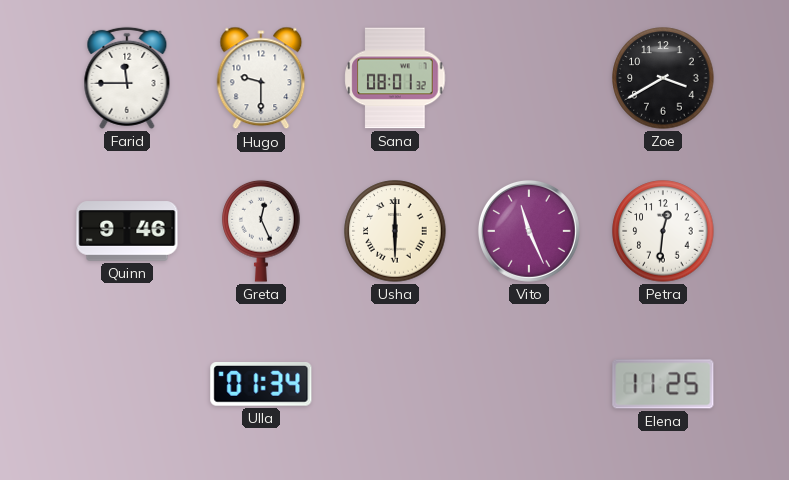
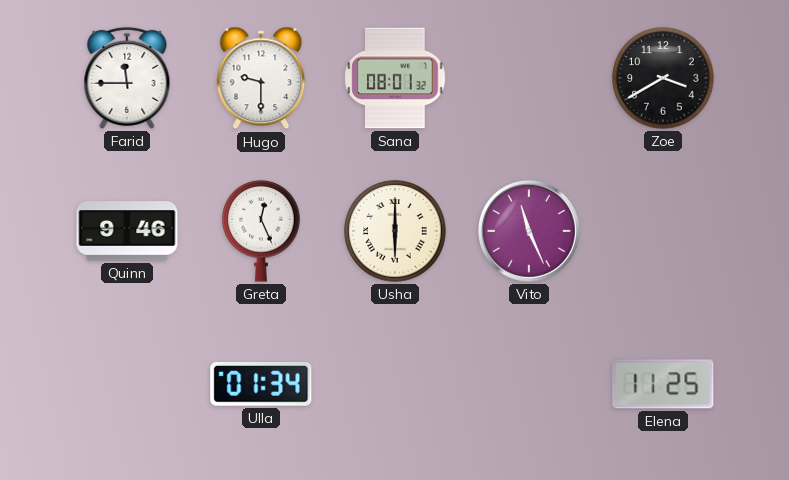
Petra: 12:31 -> none
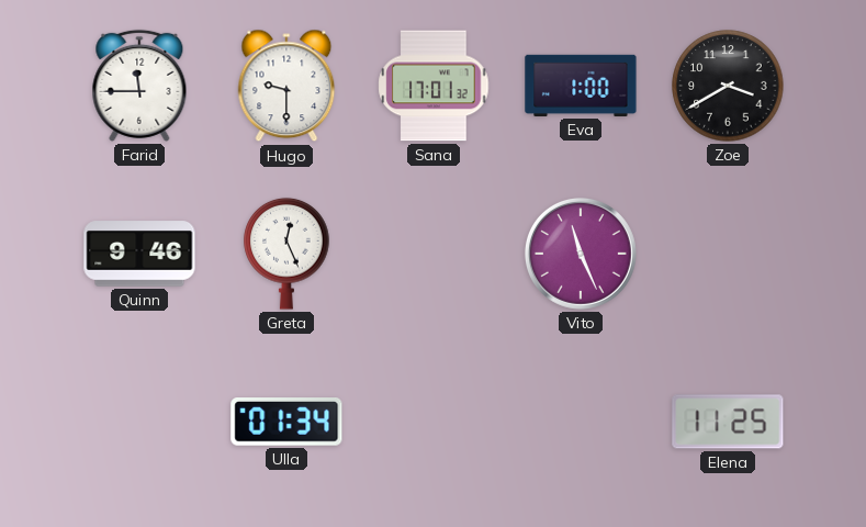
Sana: 08:01 -> 17:01
Eva: none -> 1:00
Usha: 6:00 -> none
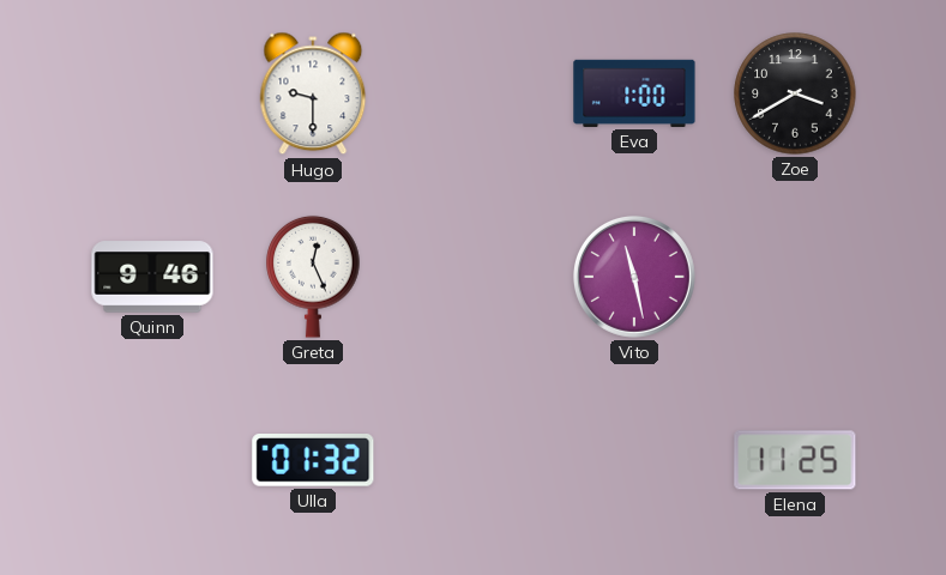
Farid: 11:45 -> none
Sana: 17:01 -> none
Vito: 11:26 -> 11:28
Ulla: 01:34 -> 01:32
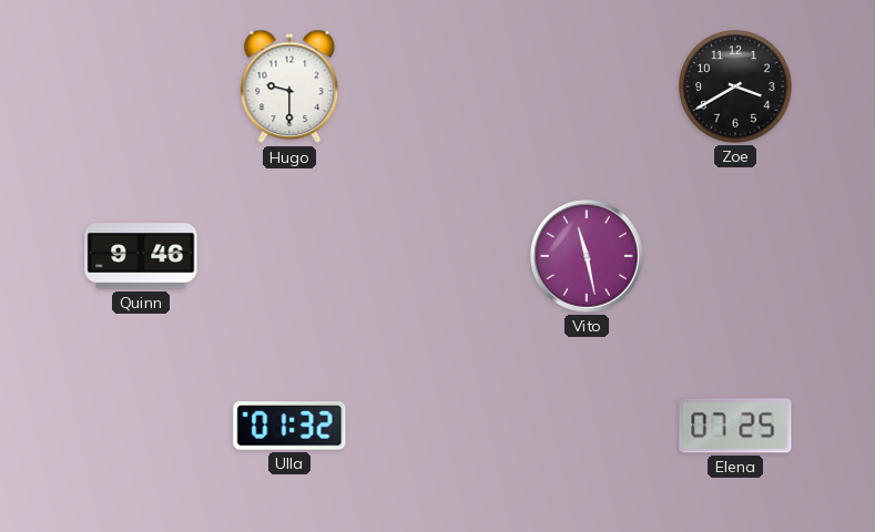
Eva: 1:00 -> none
Greta: 12:26 -> none
Elena: 11:25 -> 07:25
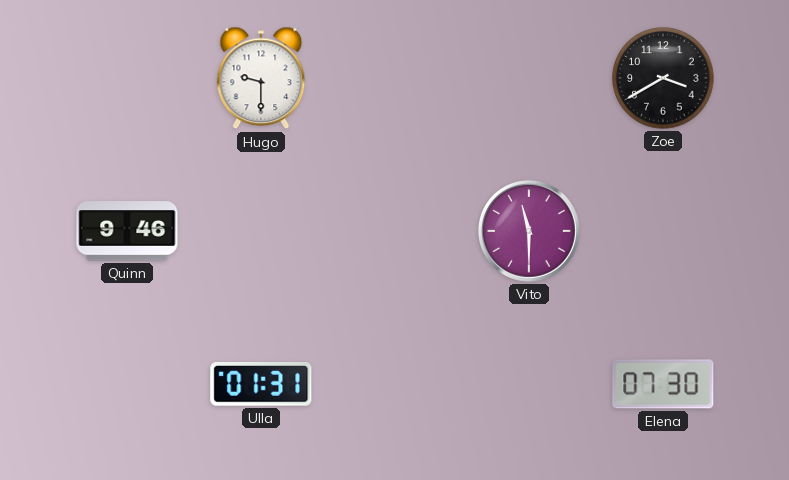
Vito: 11:28 -> 11:30
Ulla: 01:32 -> 01:31
Elena: 07:25 -> 07:30
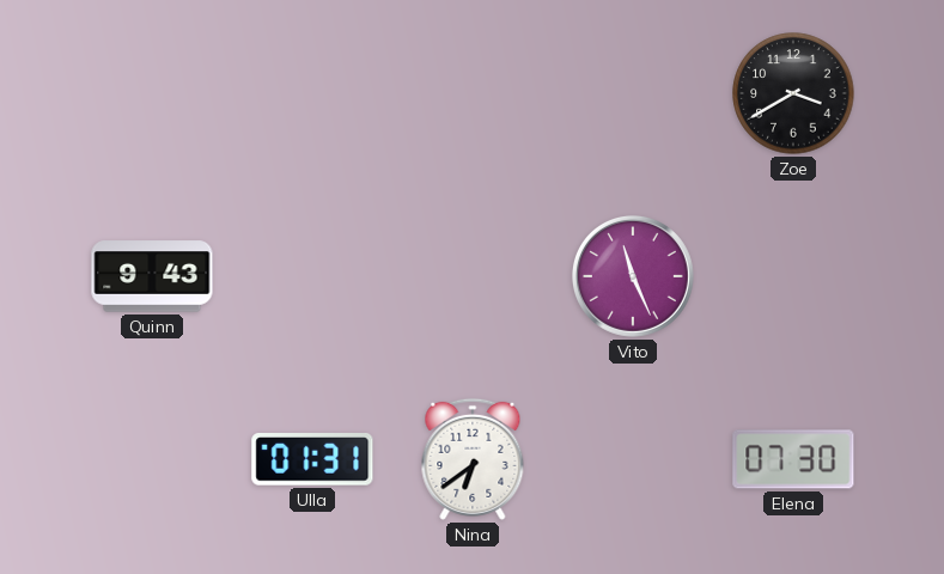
Hugo: 9:30 -> none
Quinn: 9:46 -> 9:43
Vito: 11:30 -> 11:26
Nina: none -> 6:39
